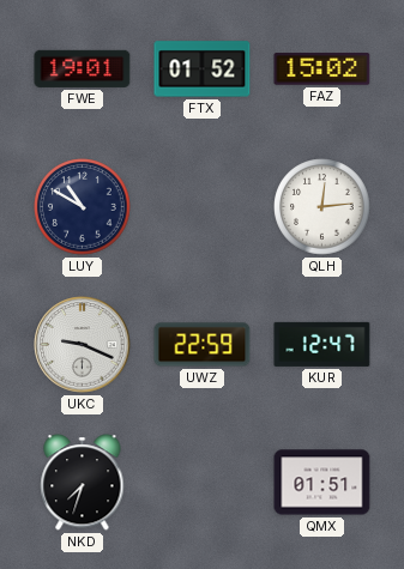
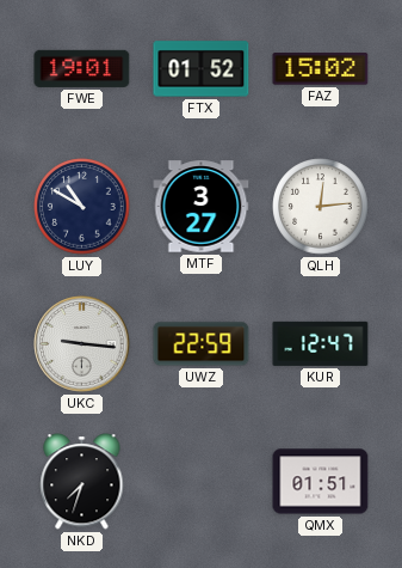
MTF: none -> 3:27
UKC: 9:19 -> 9:16
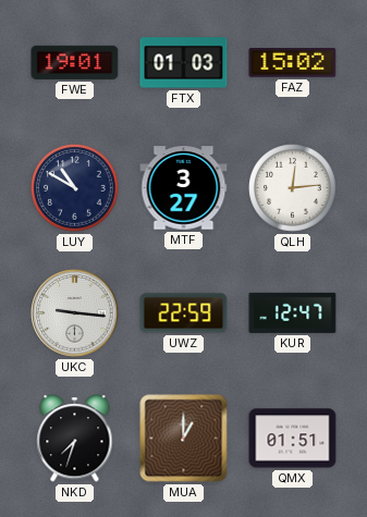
FTX: 01:52 -> 01:03
MUA: none -> 1:00
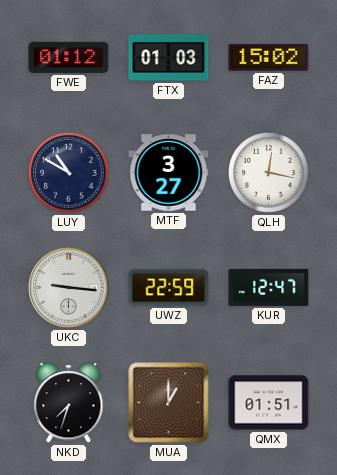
FWE: 19:01 -> 01:12
QLH: 12:14 -> 12:17
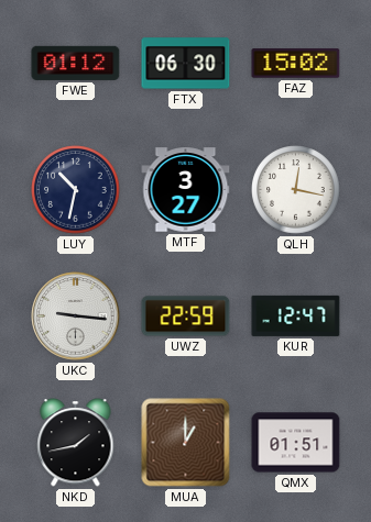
FTX: 01:03 -> 06:30
LUY: 10:50 -> 10:32
NKD: 7:33 -> 1:43
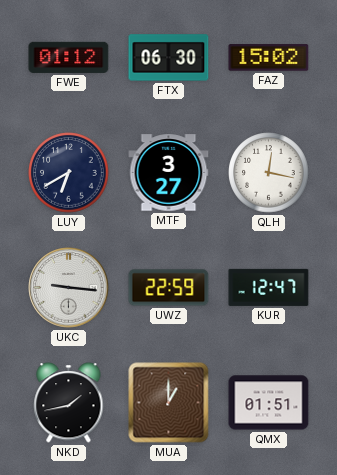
LUY: 10:32 -> 6:40
